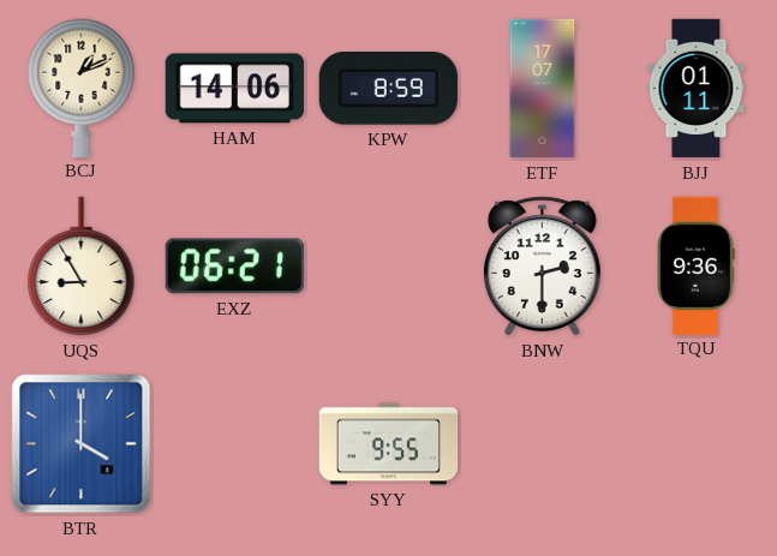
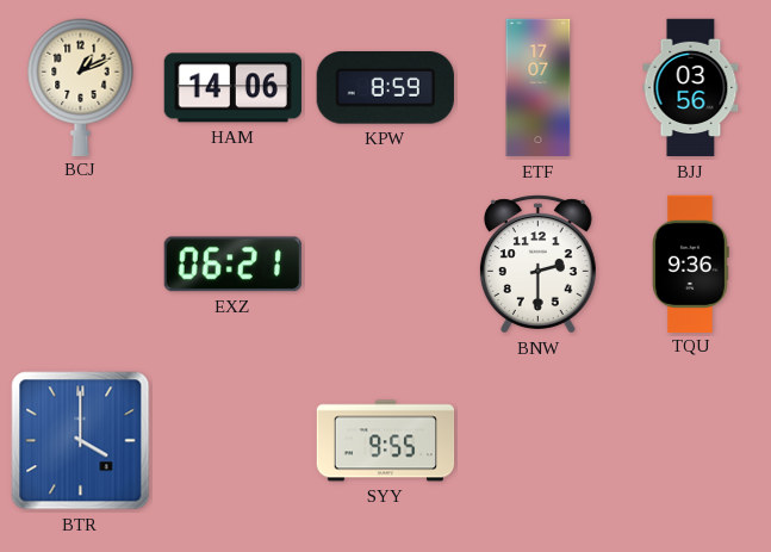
BJJ: 01:11 -> 03:56
UQS: 8:55 -> none
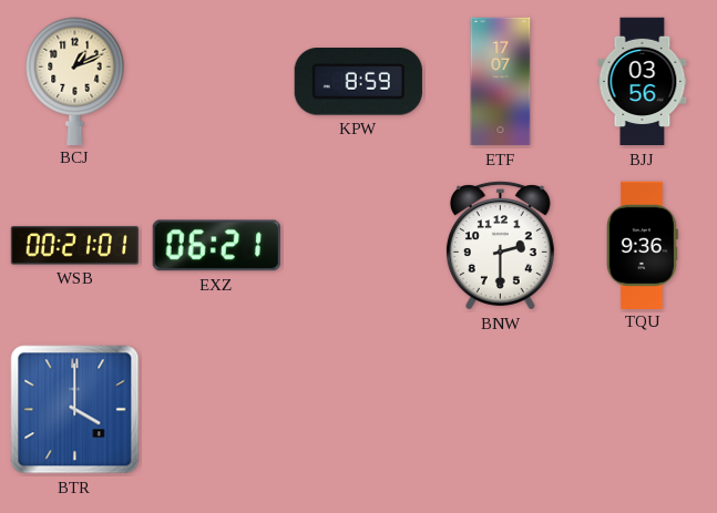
HAM: 14:06 -> none
WSB: none -> 00:21
SYY: 9:55 -> none
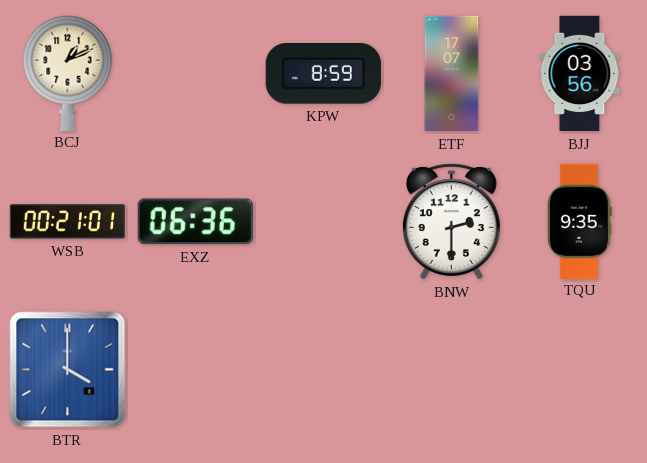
EXZ: 06:21 -> 06:36
TQU: 9:36 -> 9:35
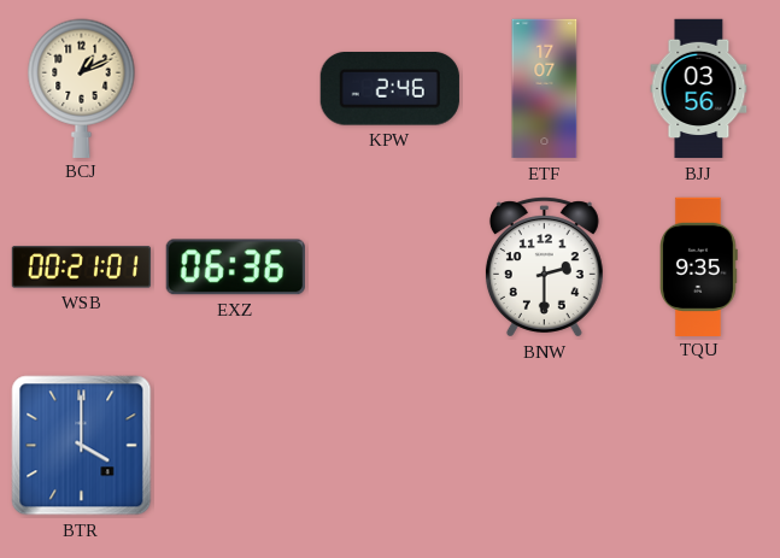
KPW: 8:59 -> 2:46
